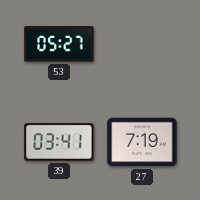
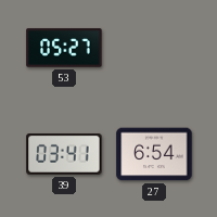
27: 7:19 -> 6:54
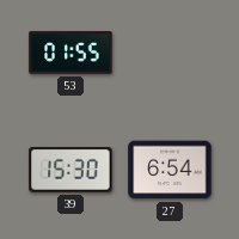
53: 05:27 -> 01:55
39: 03:41 -> 15:30
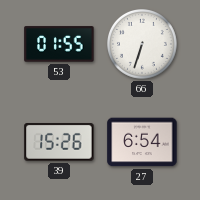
66: none -> 6:33
39: 15:30 -> 15:26
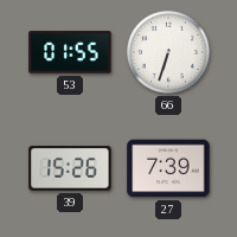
27: 6:54 -> 7:39
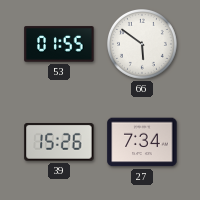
66: 6:33 -> 5:51
27: 7:39 -> 7:34
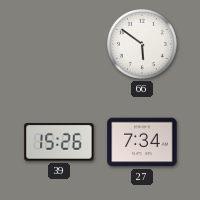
53: 01:55 -> none
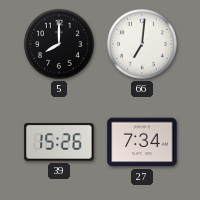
5: none -> 8:00
66: 5:51 -> 7:01
